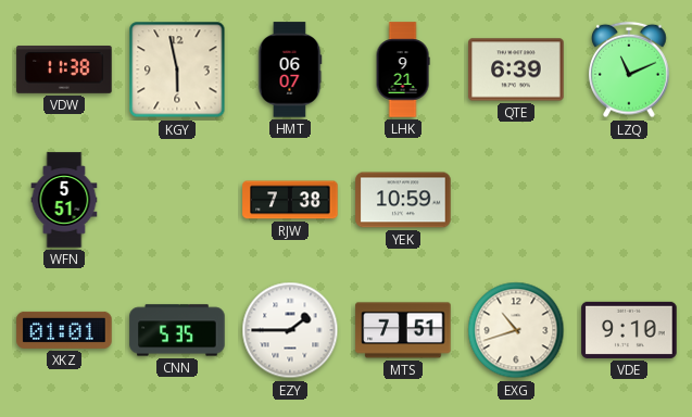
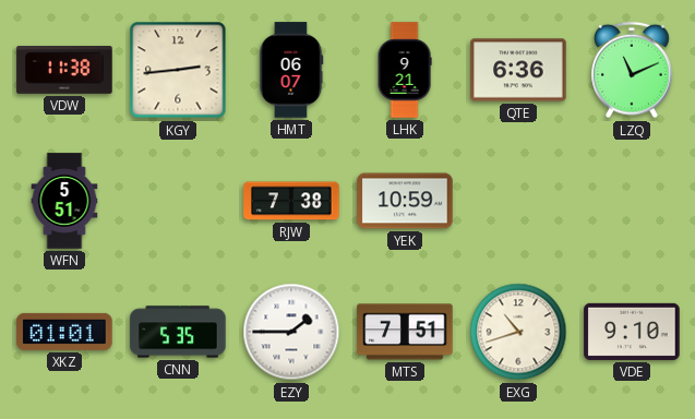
KGY: 5:58 -> 2:44
QTE: 6:39 -> 6:36
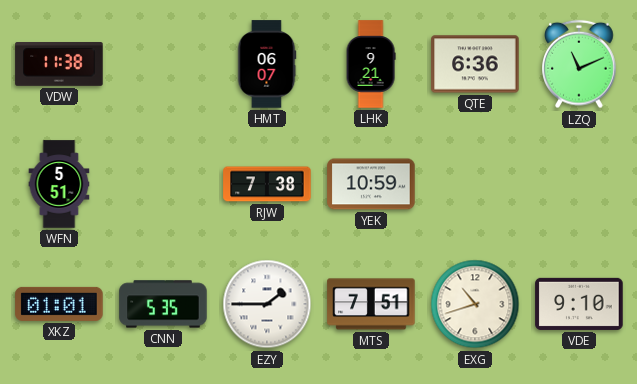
KGY: 2:44 -> none
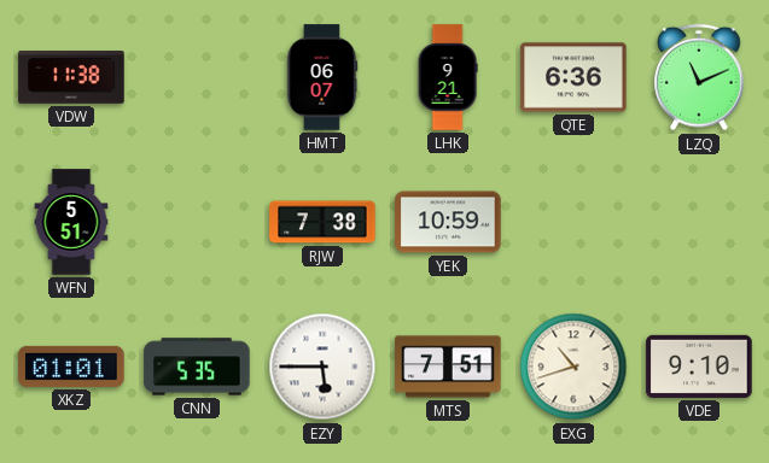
EZY: 1:45 -> 5:45
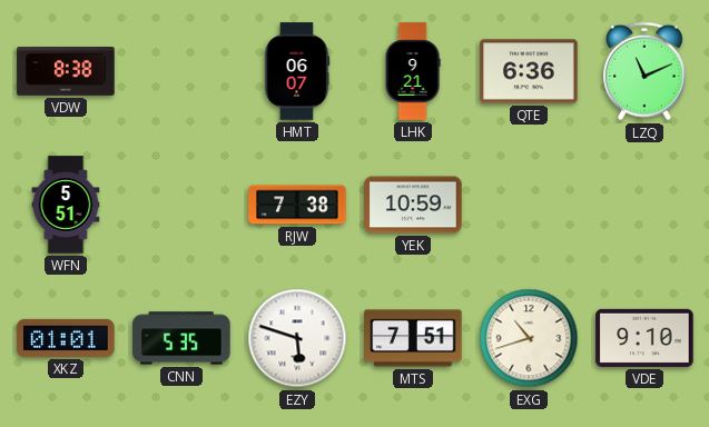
VDW: 11:38 -> 8:38
EZY: 5:45 -> 5:48
